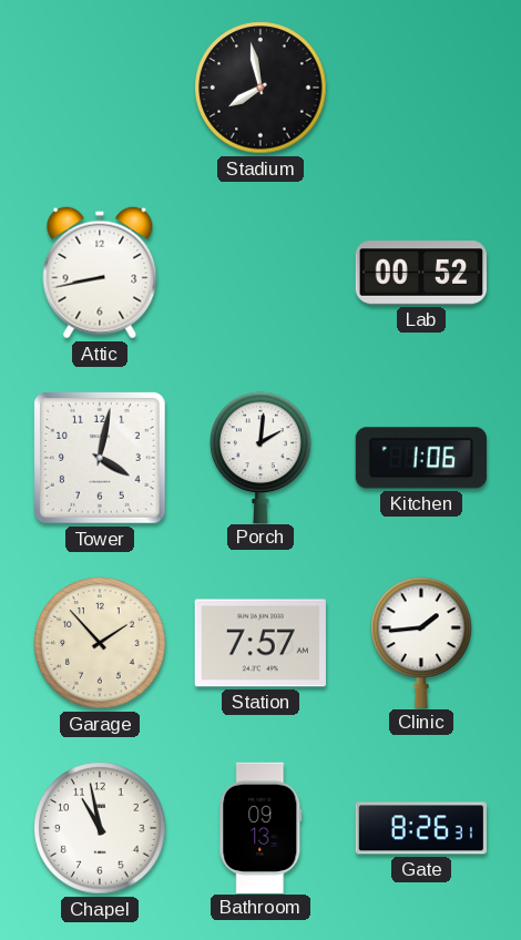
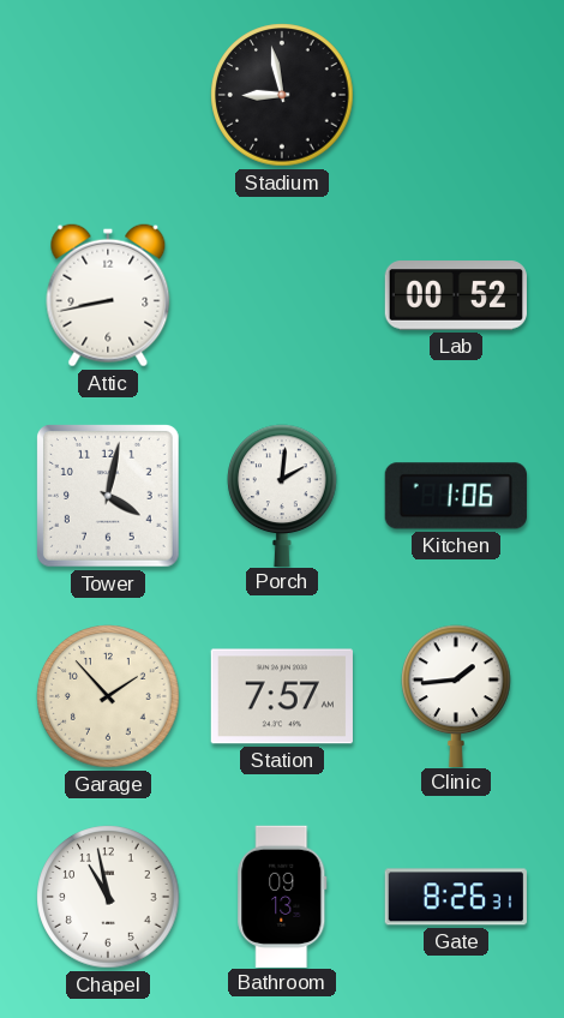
Stadium: 7:58 -> 8:58
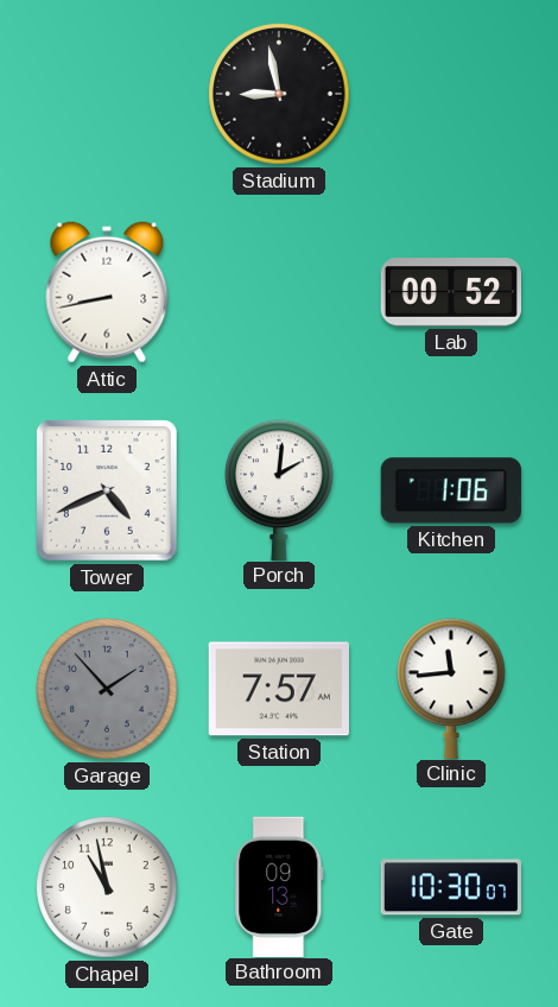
Tower: 4:02 -> 4:41
Garage dial: cream -> grey
Clinic: 1:44 -> 11:44
Gate: 8:26 -> 10:30
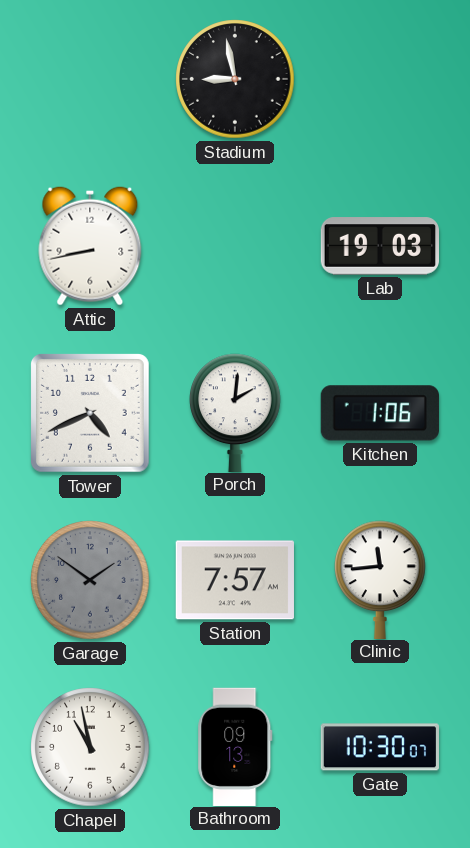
Lab: 00:52 -> 19:03
Garage: 1:53 -> 1:51
